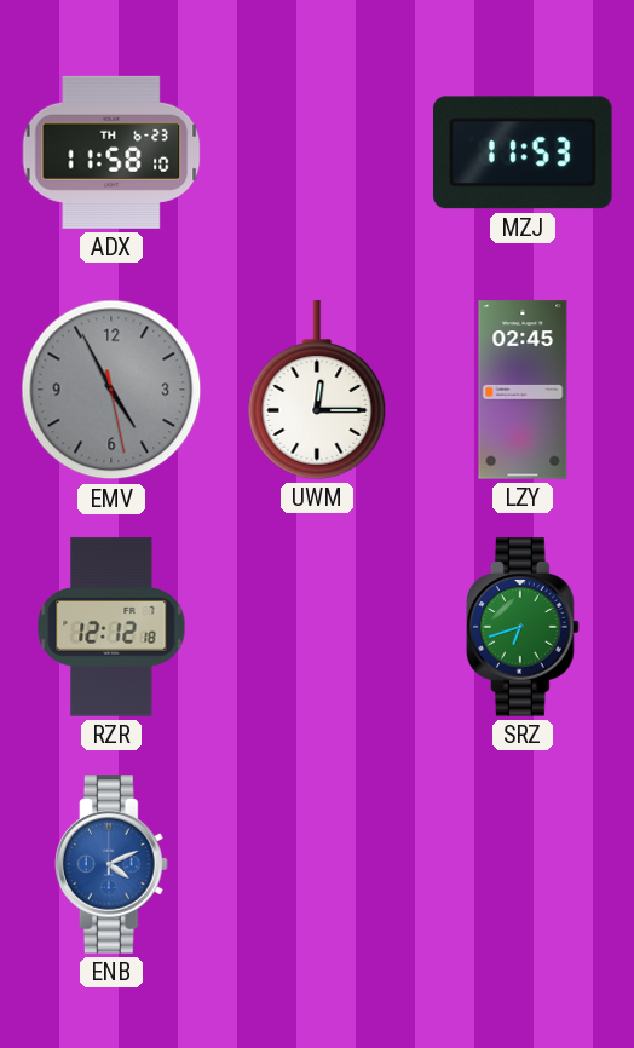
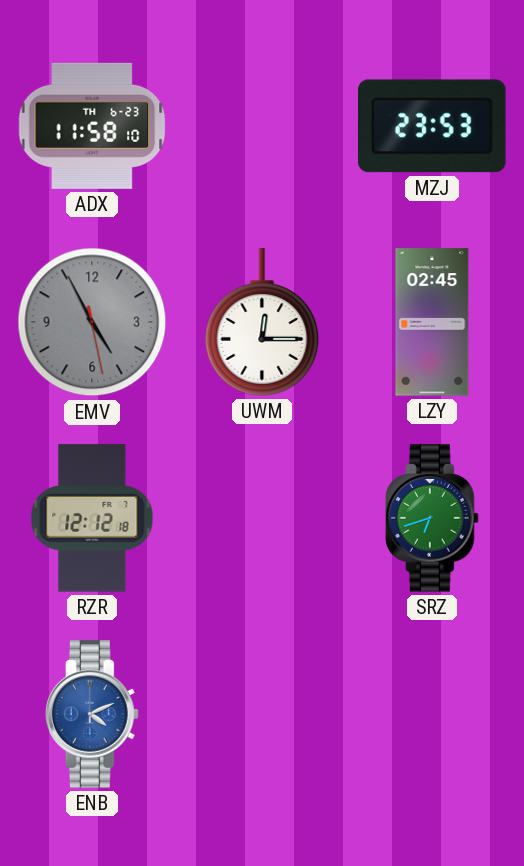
MZJ: 11:53 -> 23:53
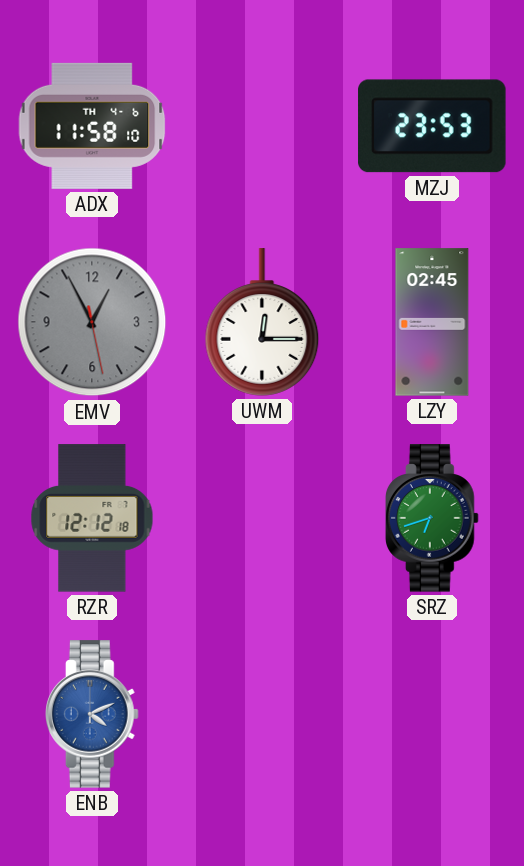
ADX date: TH 6-23 -> TH 4-6
EMV: 4:55 -> 12:55
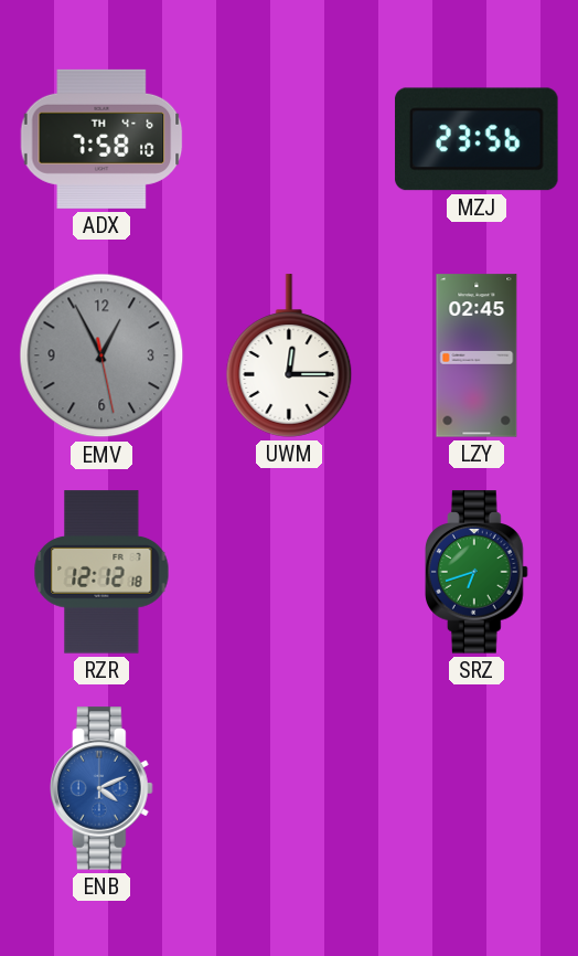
ADX: 11:58 -> 7:58
MZJ: 23:53 -> 23:56
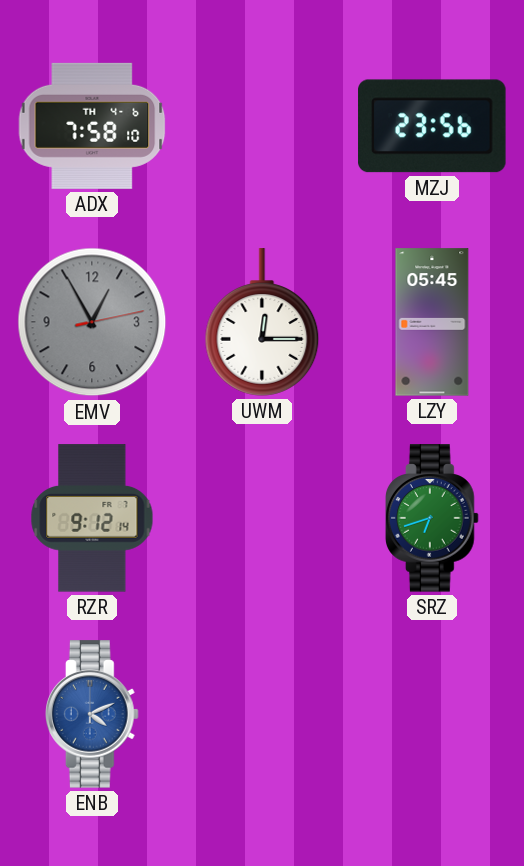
EMV: 12:55:28 -> 12:55:13
LZY: 02:45 -> 05:45
RZR: 12:12 -> 9:12
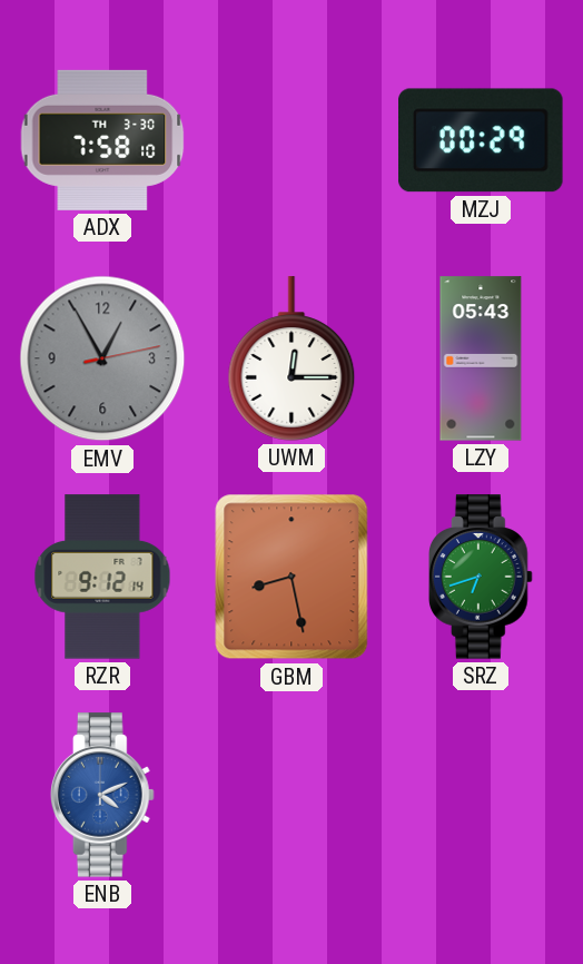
ADX date: TH 4-6 -> TH 3-30
MZJ: 23:56 -> 00:29
LZY: 05:45 -> 05:43
GBM: none -> 8:28
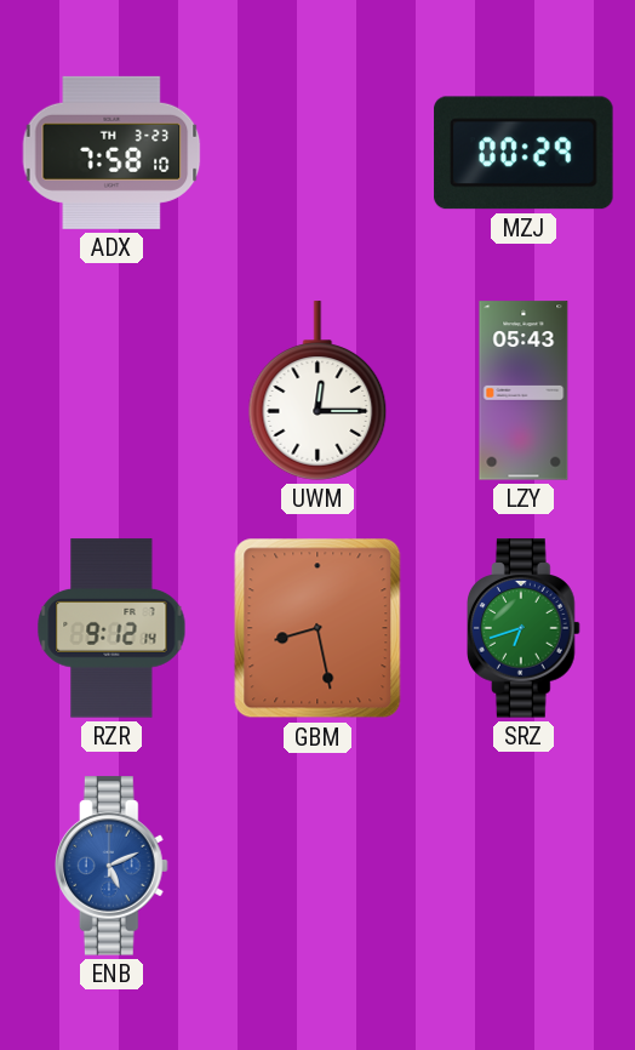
ADX date: TH 3-30 -> TH 3-23
EMV: 12:55 -> none
ENB: 4:11 -> 5:11
